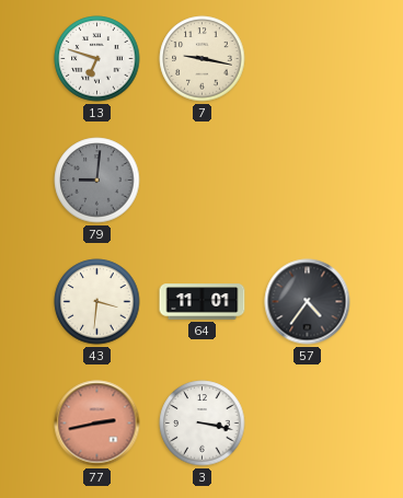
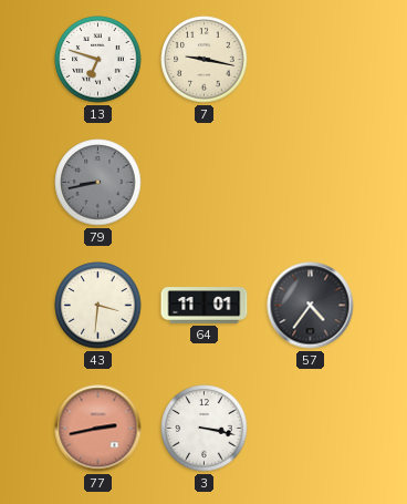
79: 9:01 -> 8:43
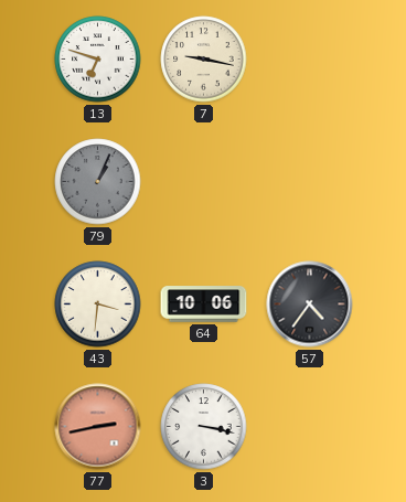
79: 8:43 -> 1:04
64: 11:01 -> 10:06
